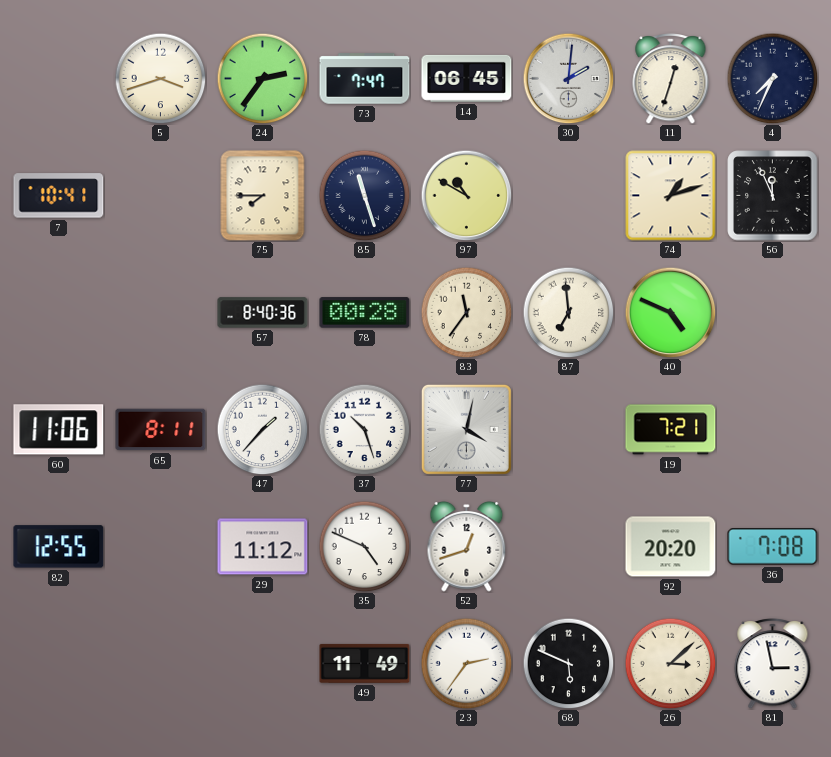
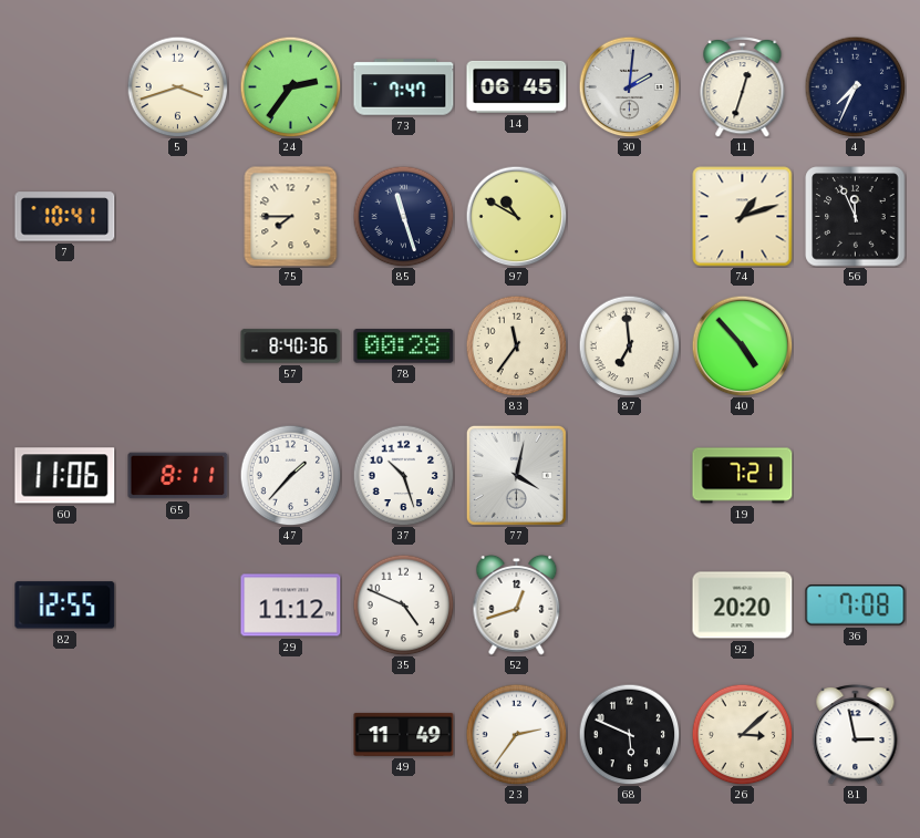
40: 4:49 -> 4:53
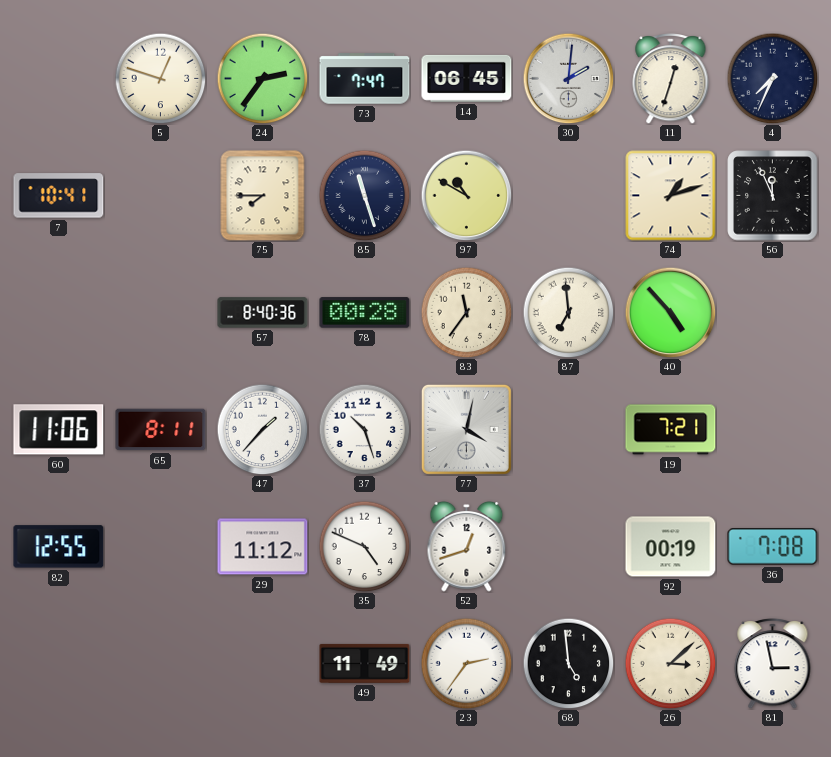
5: 3:42 -> 12:48
92: 20:20 -> 00:19
68: 5:49 -> 4:59
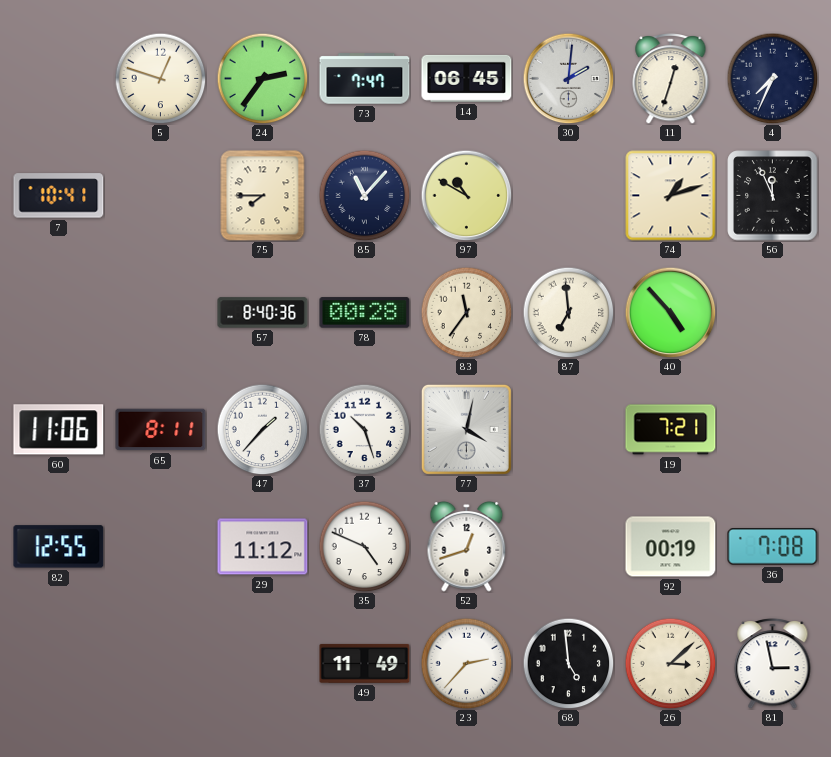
85: 11:27 -> 11:07
23: 2:36 -> 2:37
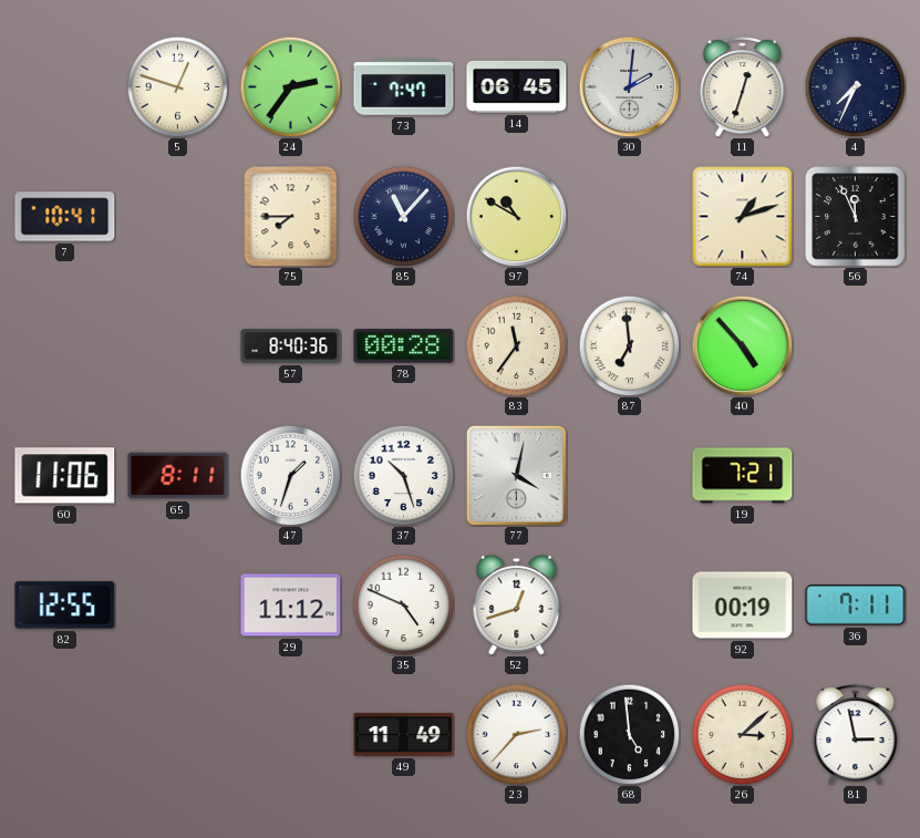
47: 1:37 -> 1:33
36: 7:08 -> 7:11
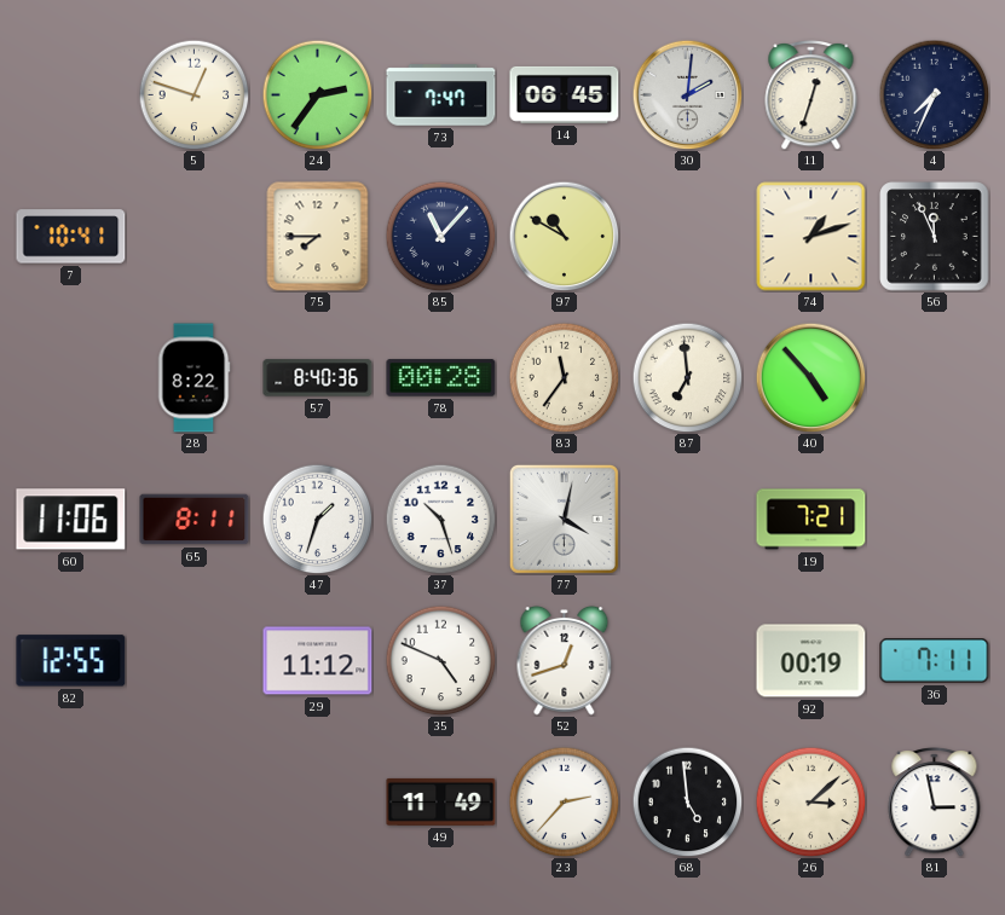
28: none -> 8:22
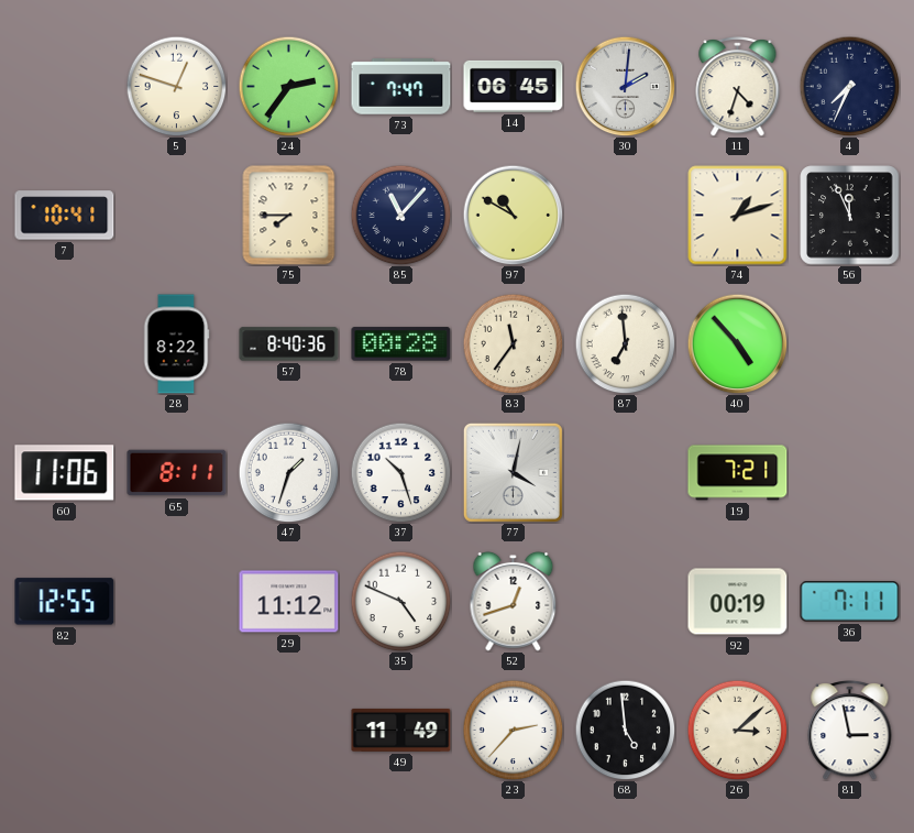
11: 12:33 -> 4:33
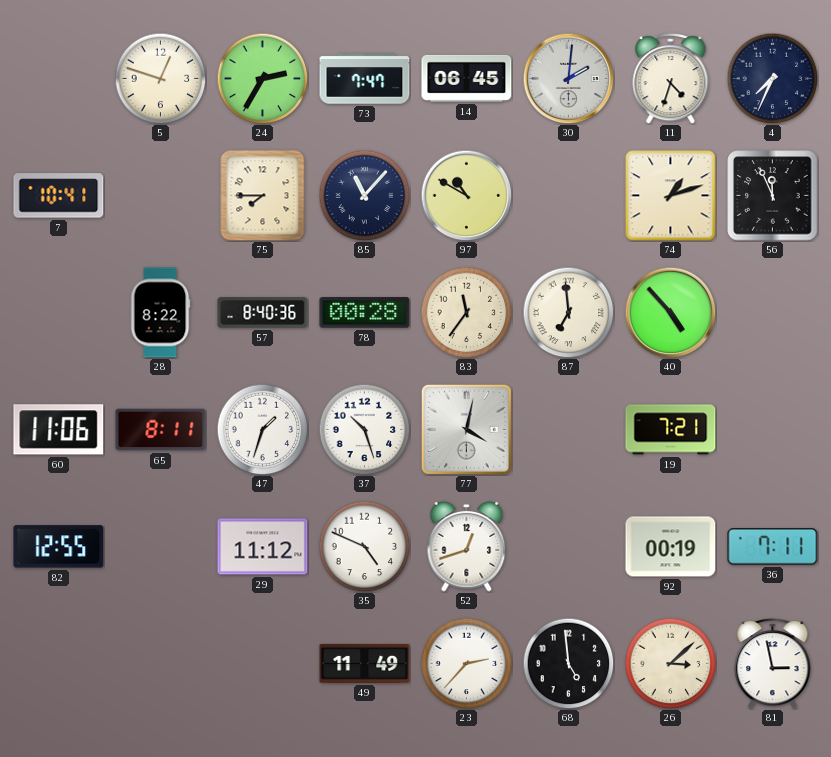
24: 2:36 -> 2:35
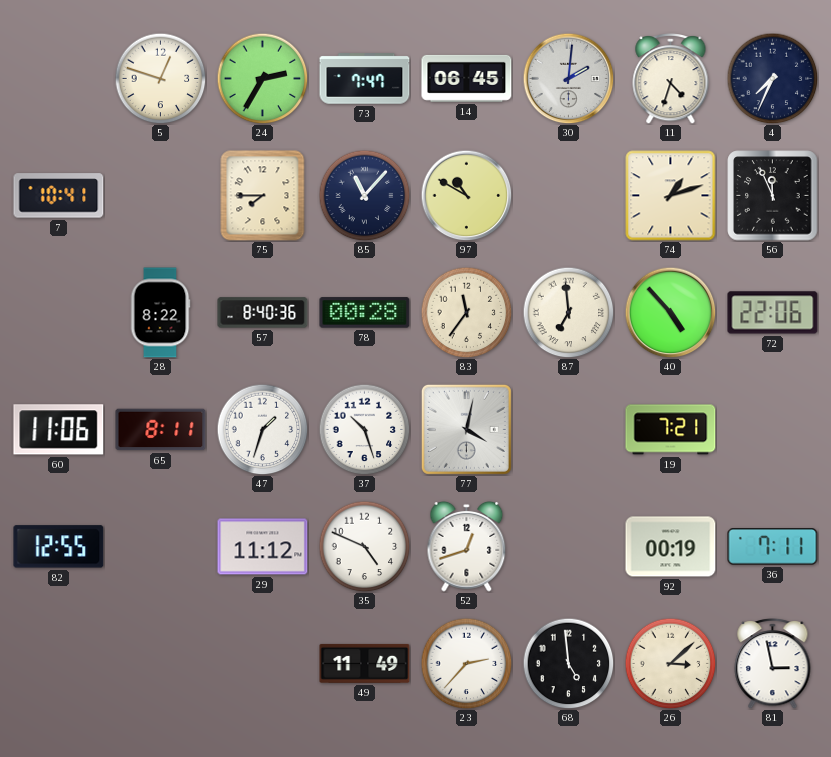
72: none -> 22:06
